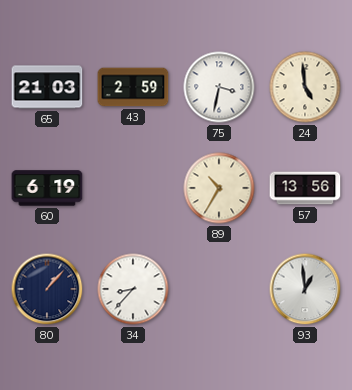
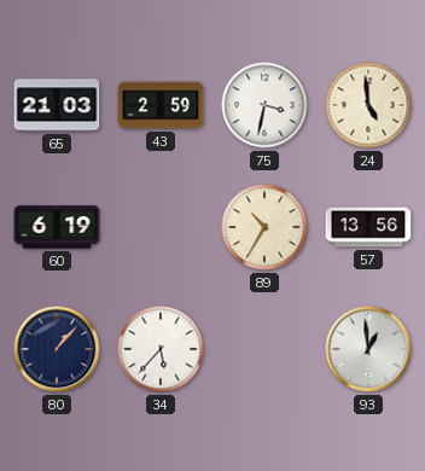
34: 8:37 -> 5:37
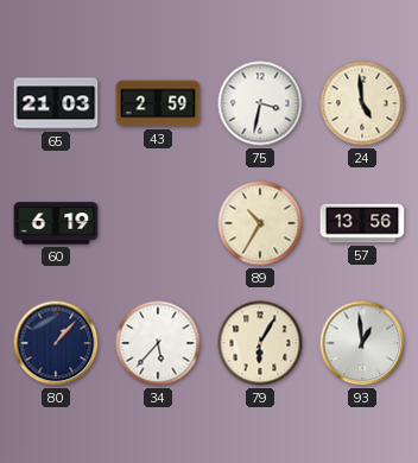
79: none -> 6:05
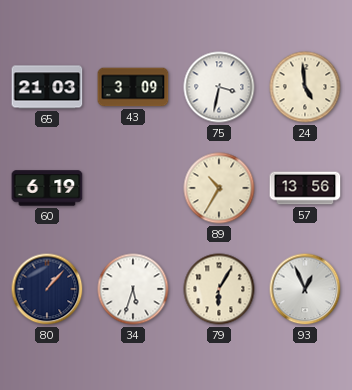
43: 2:59 -> 3:09
34: 5:37 -> 5:33
93: 12:59 -> 12:56
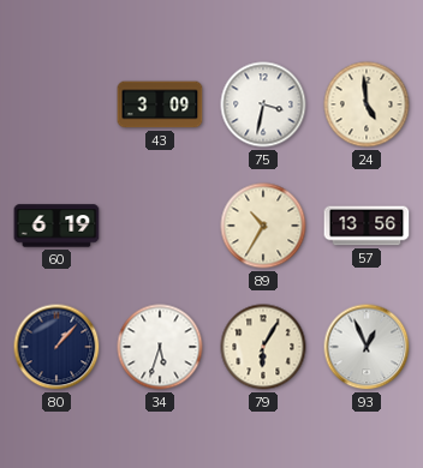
65: 21:03 -> none
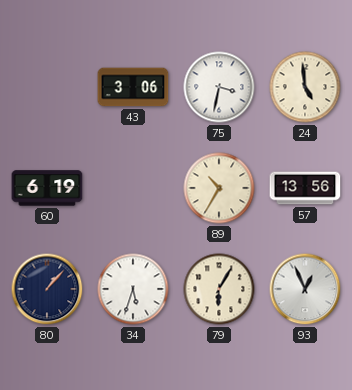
43: 3:09 -> 3:06
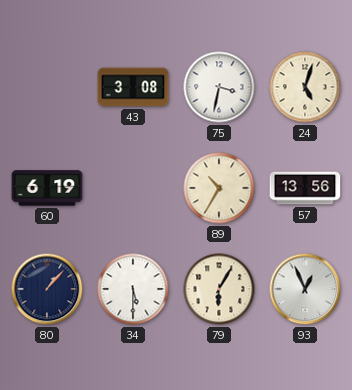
43: 3:06 -> 3:08
24: 4:59 -> 5:03
34: 5:33 -> 5:30
